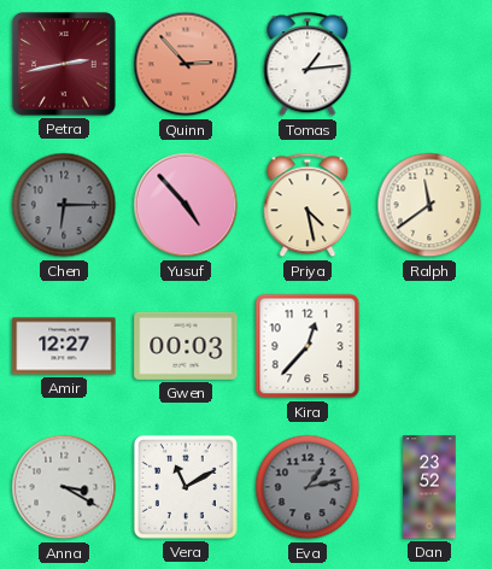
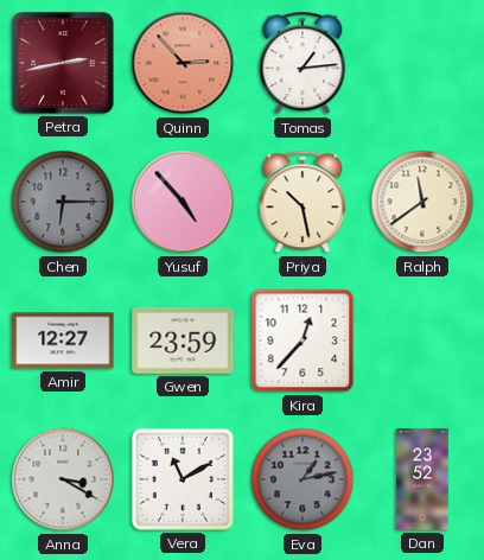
Priya: 4:28 -> 10:28
Gwen: 00:03 -> 23:59
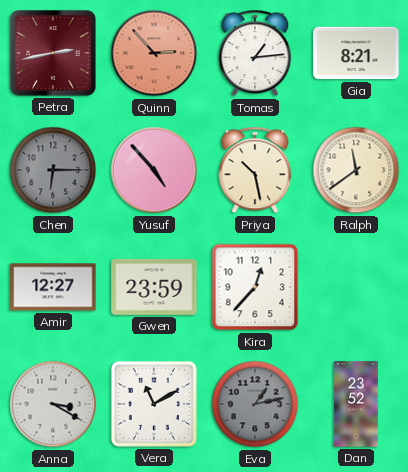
Gia: none -> 8:21
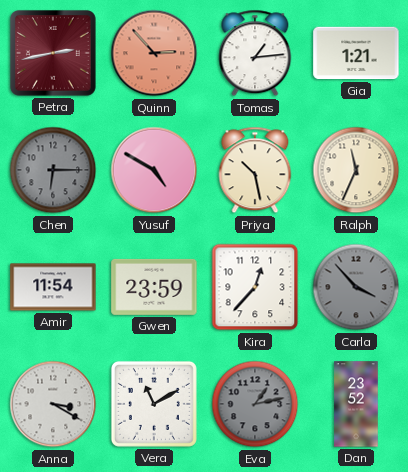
Gia: 8:21 -> 1:21
Yusuf: 4:53 -> 4:50
Ralph: 11:39 -> 11:34
Amir: 12:27 -> 11:54
Carla: none -> 3:53
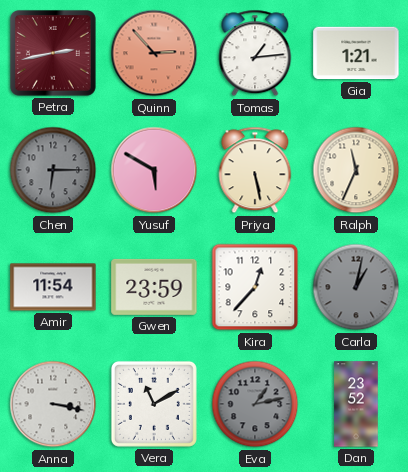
Yusuf: 4:50 -> 5:50
Priya: 10:28 -> 5:28
Carla: 3:53 -> 1:02
Anna: 3:20 -> 3:17
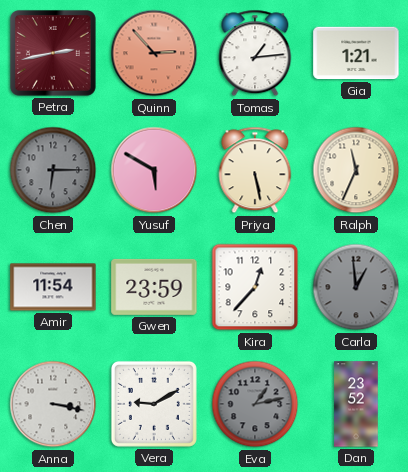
Carla: 1:02 -> 12:59
Vera: 11:10 -> 9:10
